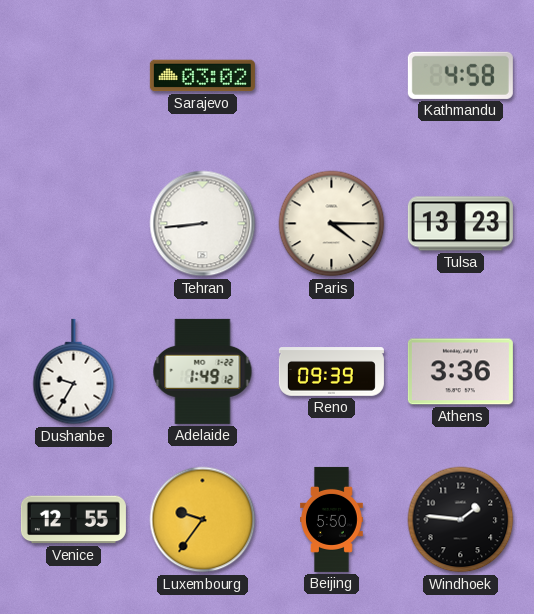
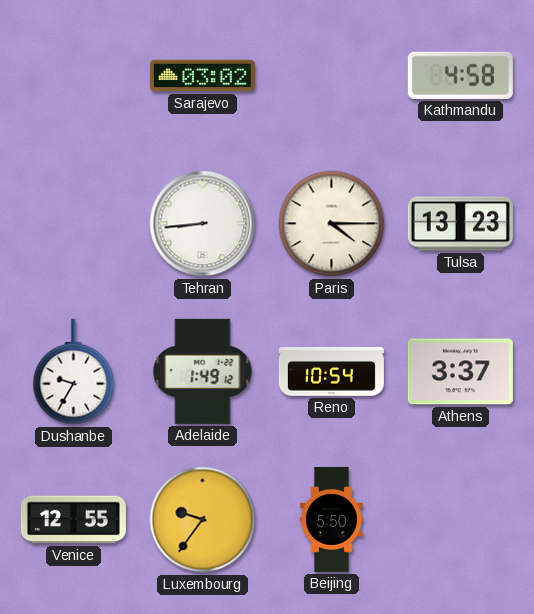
Reno: 09:39 -> 10:54
Athens: 3:36 -> 3:37
Windhoek: 1:46 -> none
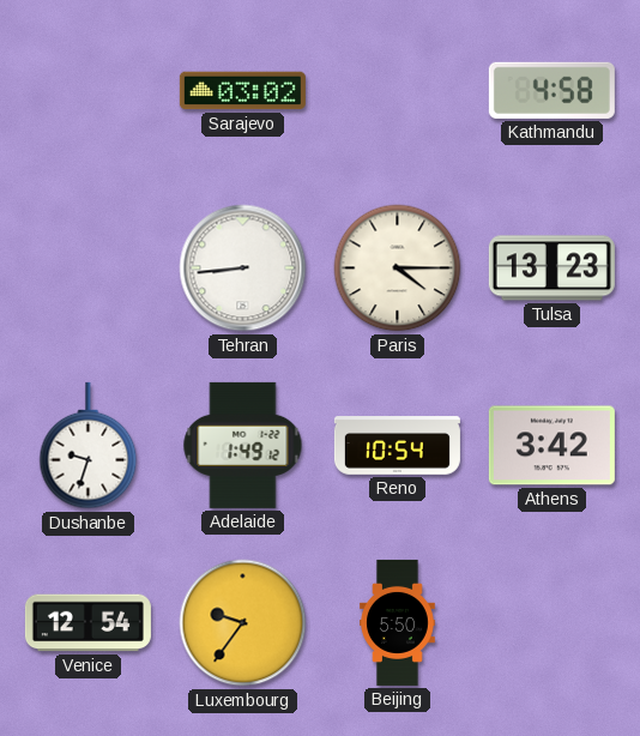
Dushanbe: 9:35 -> 9:33
Athens: 3:37 -> 3:42
Venice: 12:55 -> 12:54
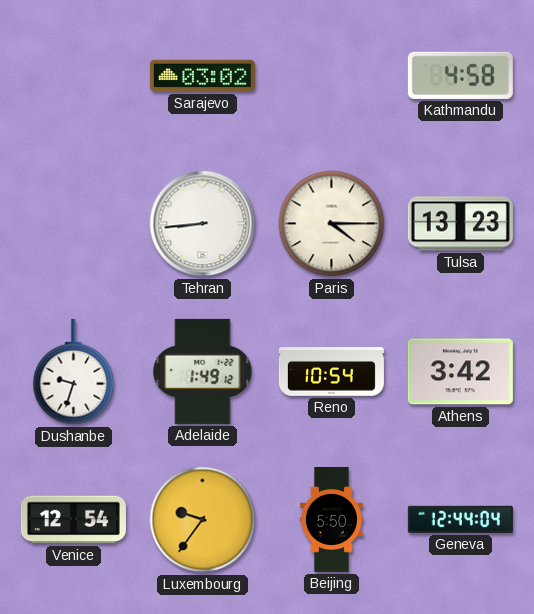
Geneva: none -> 12:44
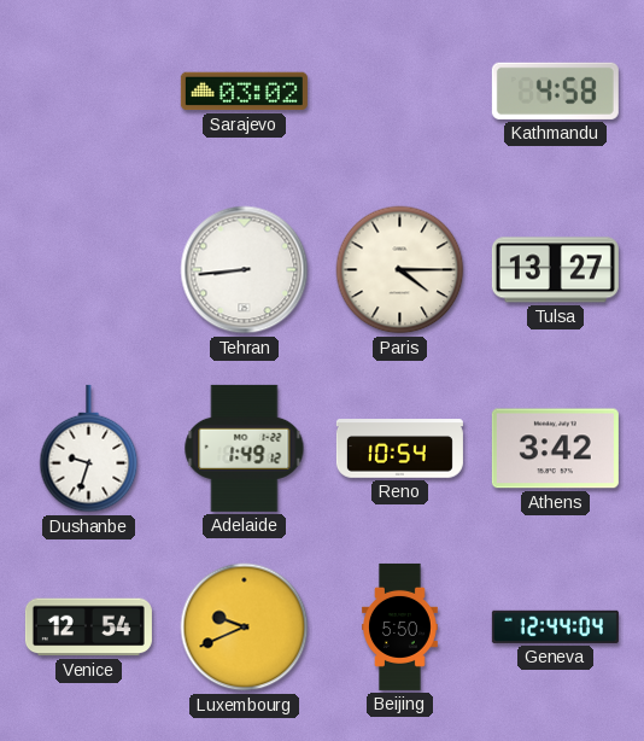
Tulsa: 13:23 -> 13:27
Luxembourg: 9:36 -> 9:41
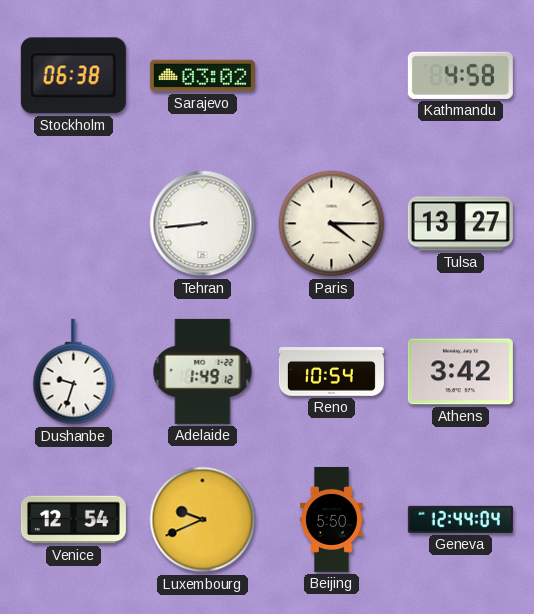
Stockholm: none -> 06:38
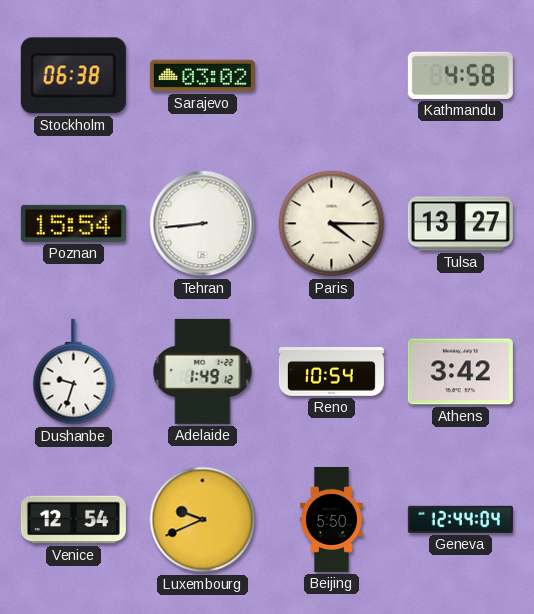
Poznan: none -> 15:54
